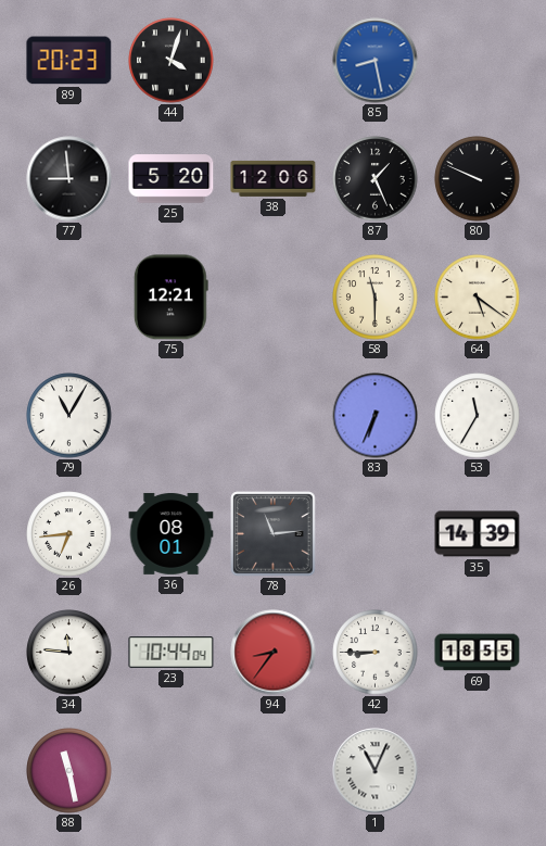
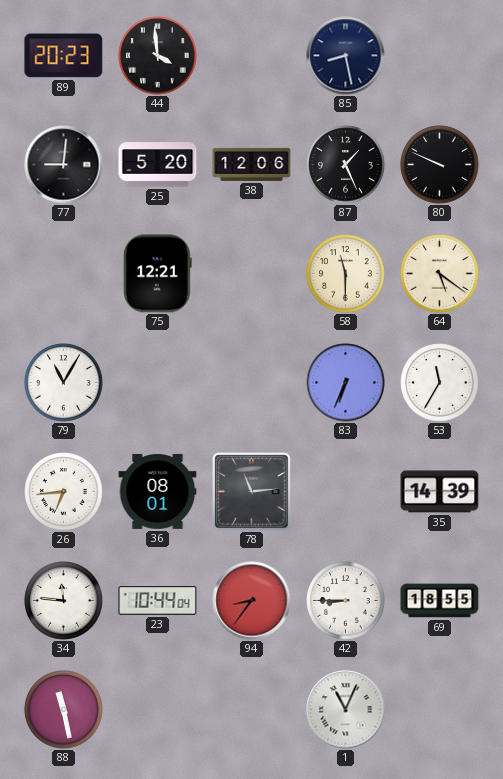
44: 4:03 -> 3:59
85 dial: blue -> navy
77: 8:59 -> 9:01
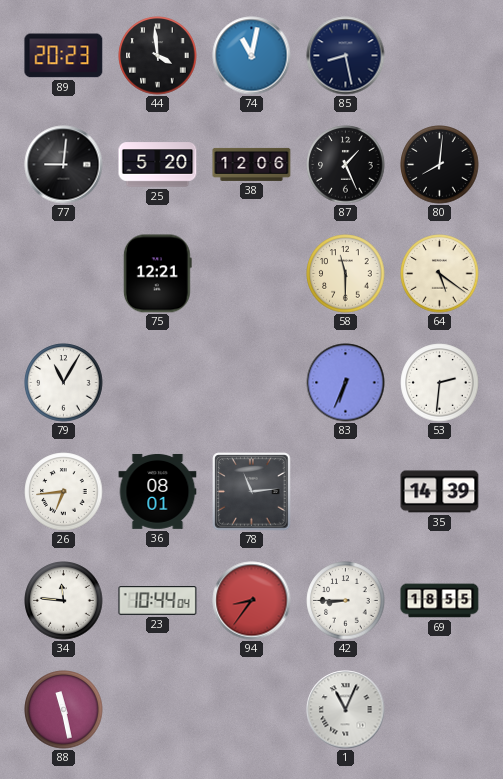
74: none -> 11:02
80: 9:49 -> 8:01
53: 11:35 -> 2:31
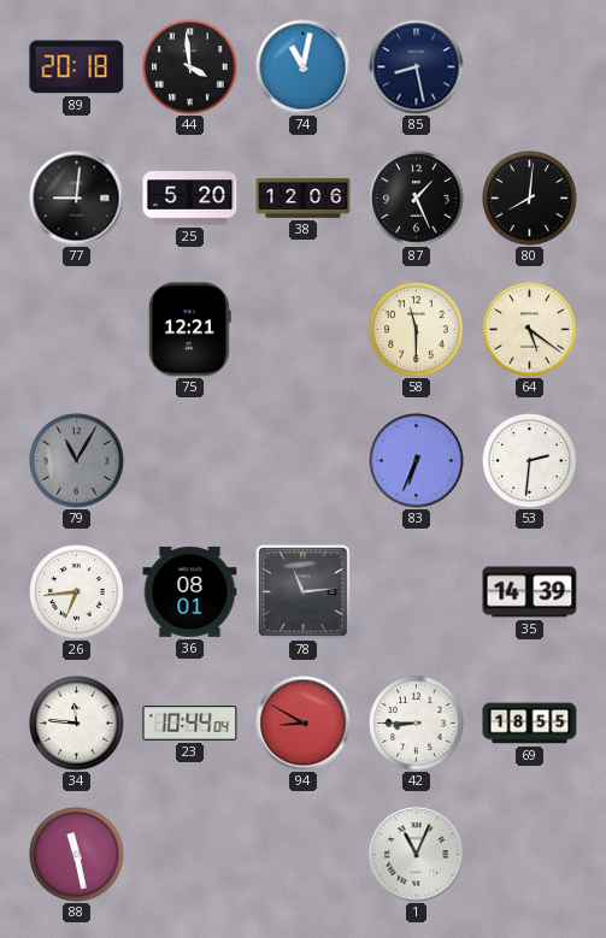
89: 20:23 -> 20:18
79 dial: white -> grey
94: 8:36 -> 8:50
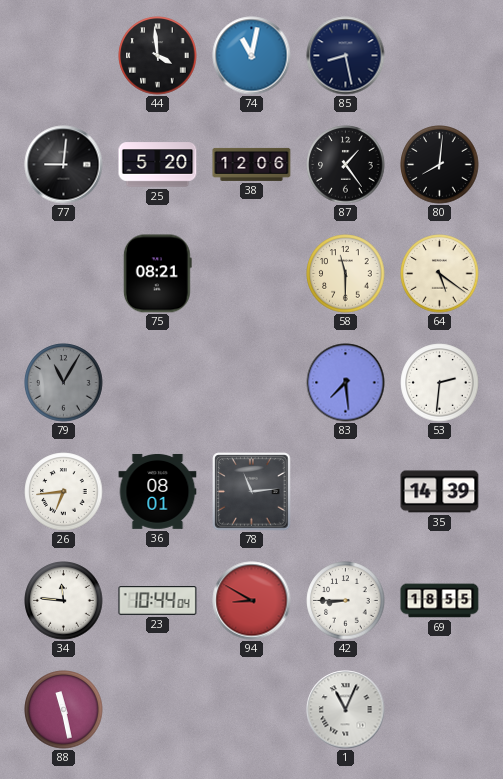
89: 20:18 -> none
87: 1:26 -> 1:24
75: 12:21 -> 08:21
83: 6:34 -> 7:29
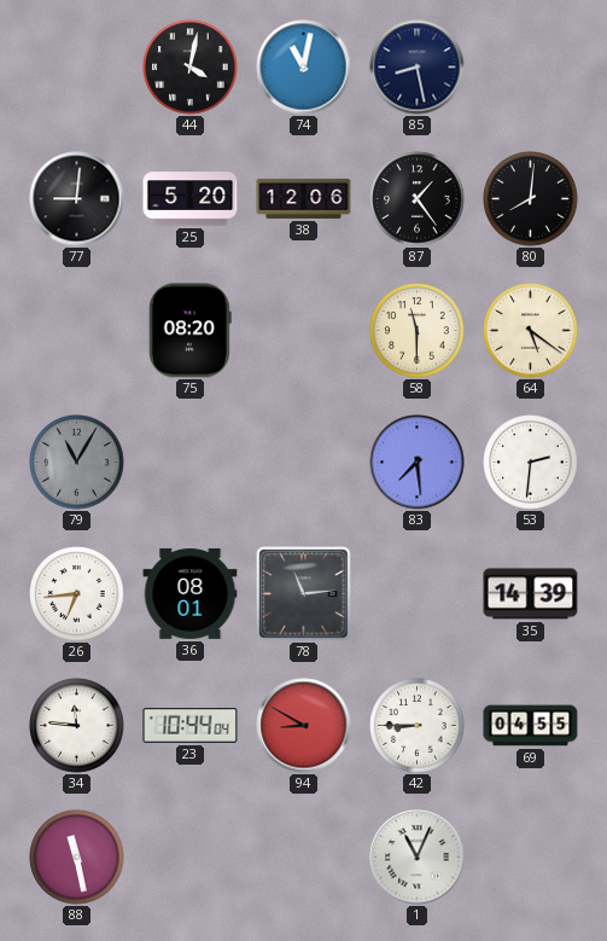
44: 3:59 -> 4:02
75: 08:21 -> 08:20
69: 18:55 -> 04:55
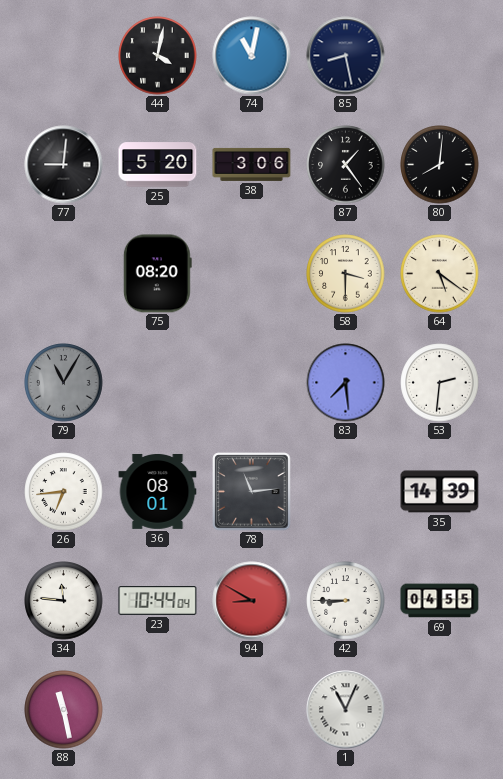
38: 12:06 -> 3:06
58: 11:30 -> 3:30
